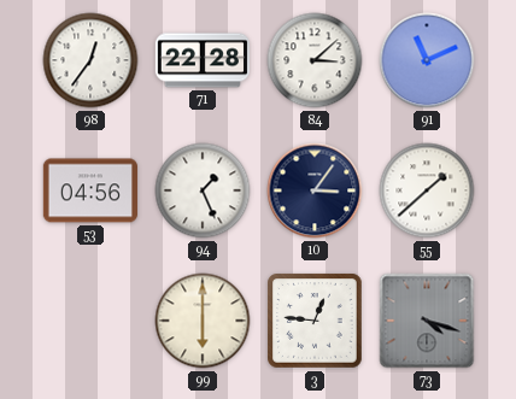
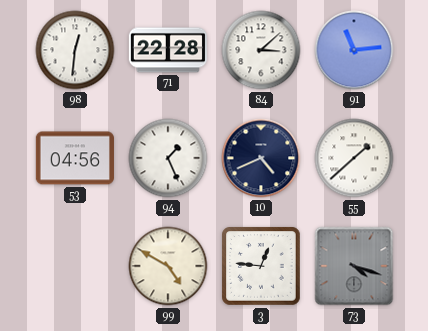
98: 12:36 -> 12:31
91: 11:11 -> 11:14
10: 3:06 -> 4:41
99: 6:00 -> 4:50
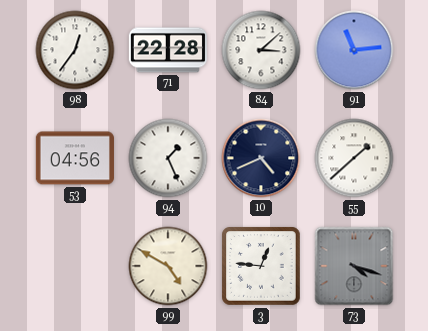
98: 12:31 -> 12:36
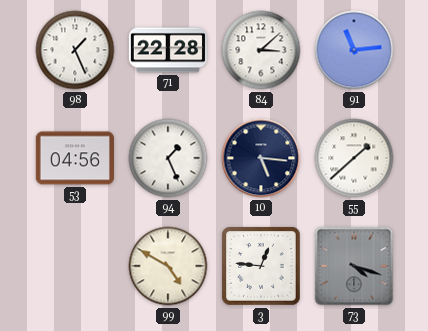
98: 12:36 -> 1:26
10: 4:41 -> 5:16
